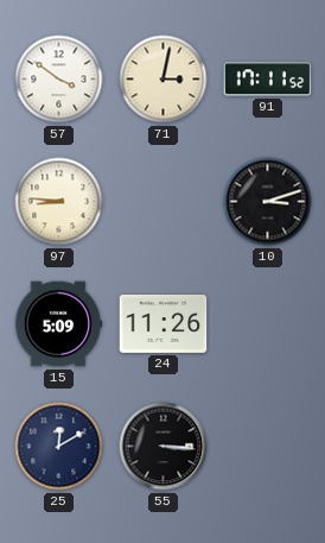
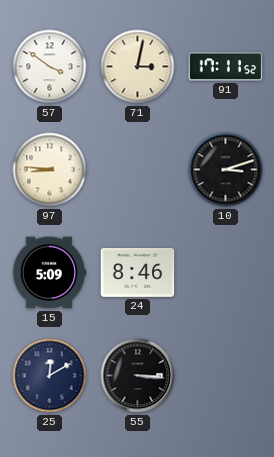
24: 11:26 -> 8:46
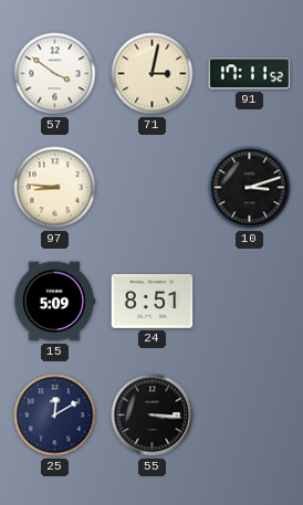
24: 8:46 -> 8:51
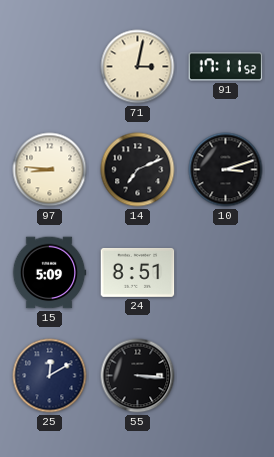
57: 3:51 -> none
14: none -> 7:11
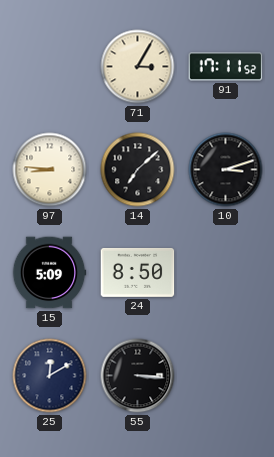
71: 3:02 -> 3:05
14: 7:11 -> 7:08
24: 8:51 -> 8:50
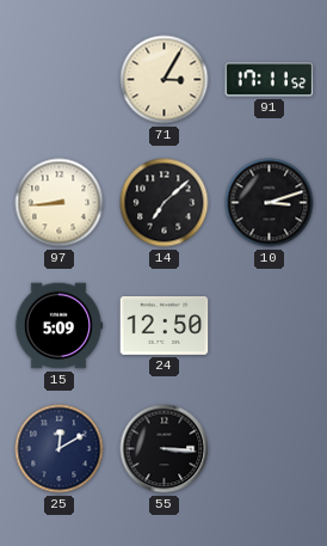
97: 8:46 -> 8:44
24: 8:50 -> 12:50
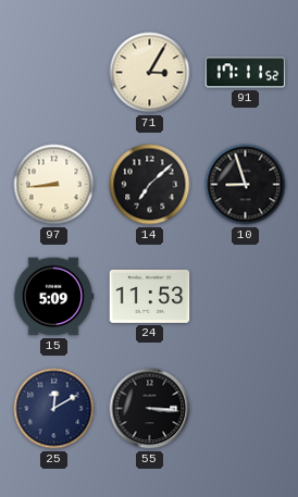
10: 3:12 -> 8:57
24: 12:50 -> 11:53
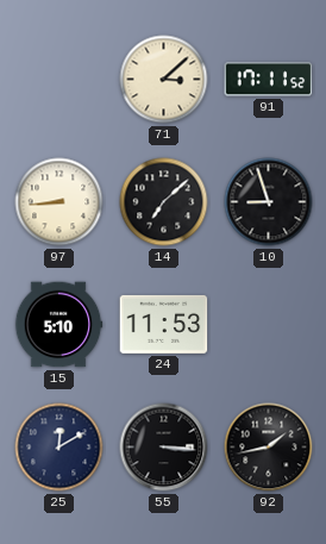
71: 3:05 -> 3:08
15: 5:09 -> 5:10
92: none -> 1:43
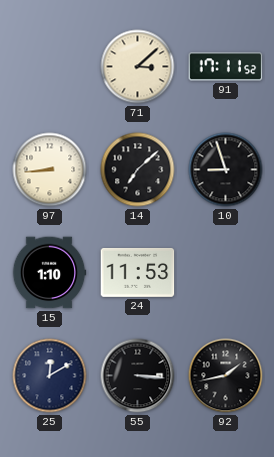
15: 5:10 -> 1:10
